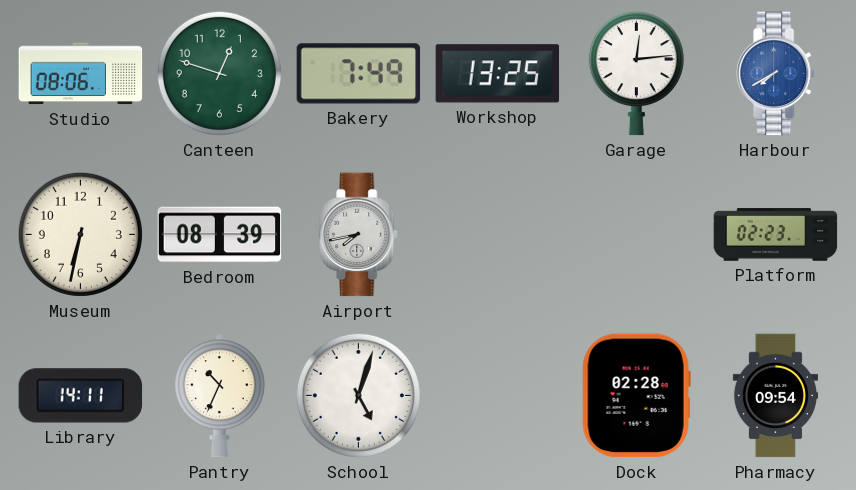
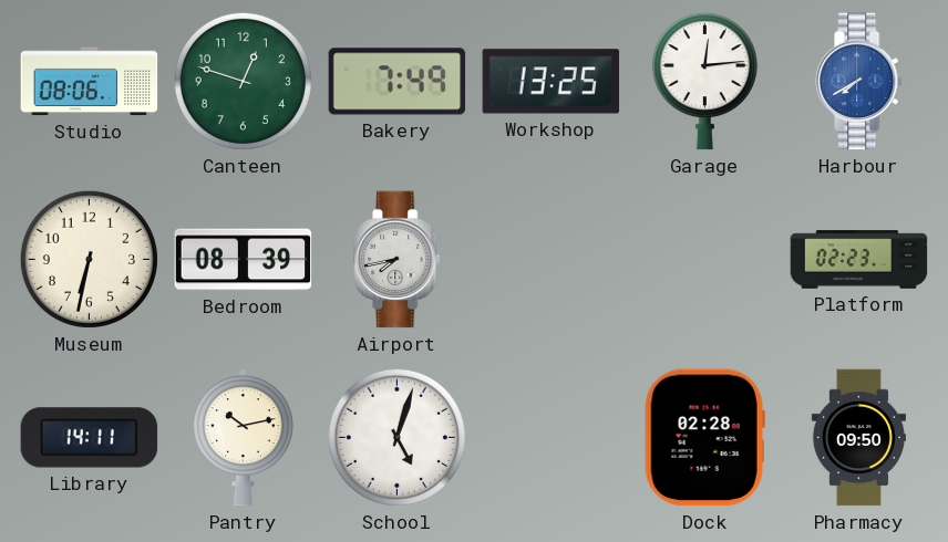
Pantry: 10:34 -> 10:13
Pharmacy: 09:54 -> 09:50
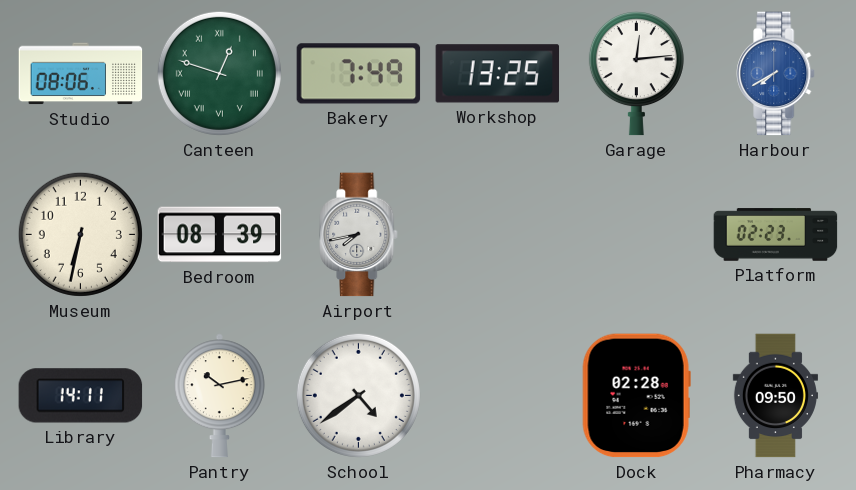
Canteen numerals: Arabic -> Roman
School: 5:03 -> 4:39
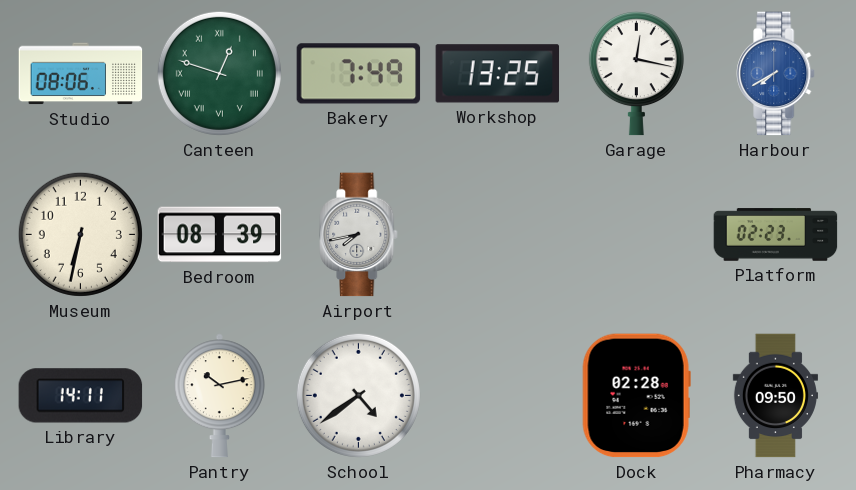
Garage: 12:14 -> 12:17
